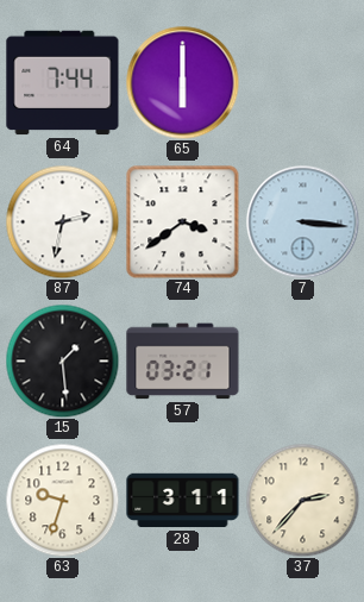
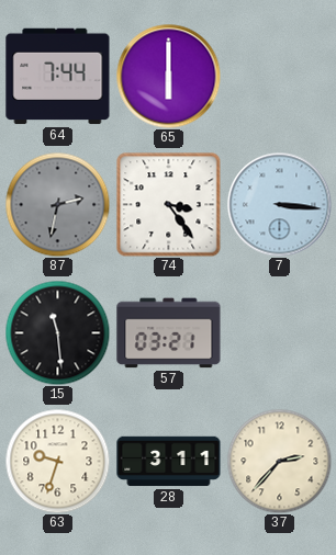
87 dial: white -> grey
74: 3:39 -> 3:24
15: 1:29 -> 11:29
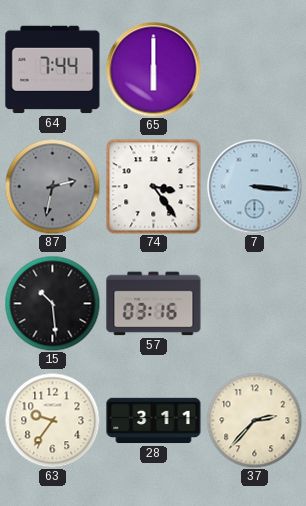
15: 11:29 -> 10:29
57: 03:21 -> 03:16
63: 9:33 -> 9:36
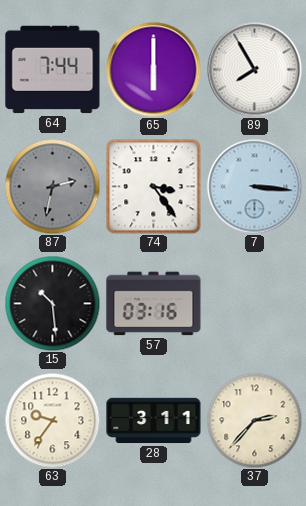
89: none -> 7:55
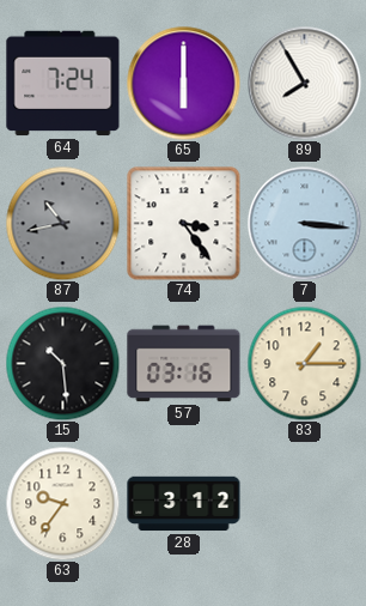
64: 7:44 -> 7:24
87: 2:32 -> 10:43
83: none -> 1:15
28: 3:11 -> 3:12
37: 2:37 -> none
